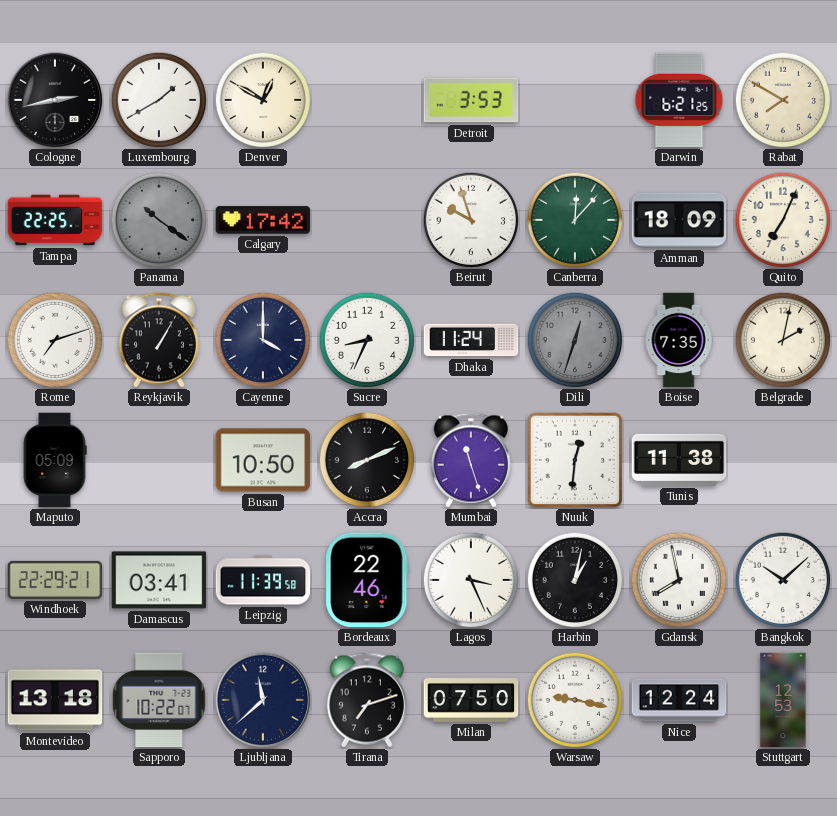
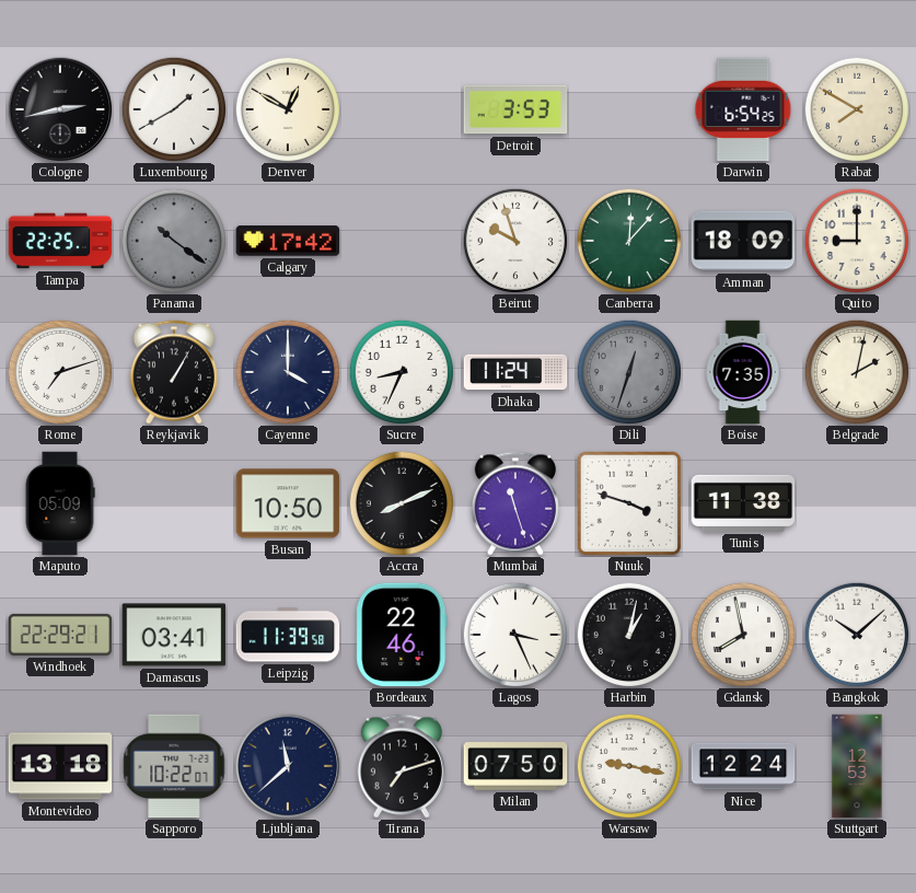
Darwin: 6:21 -> 6:54
Quito: 7:04 -> 9:00
Nuuk: 12:31 -> 3:48
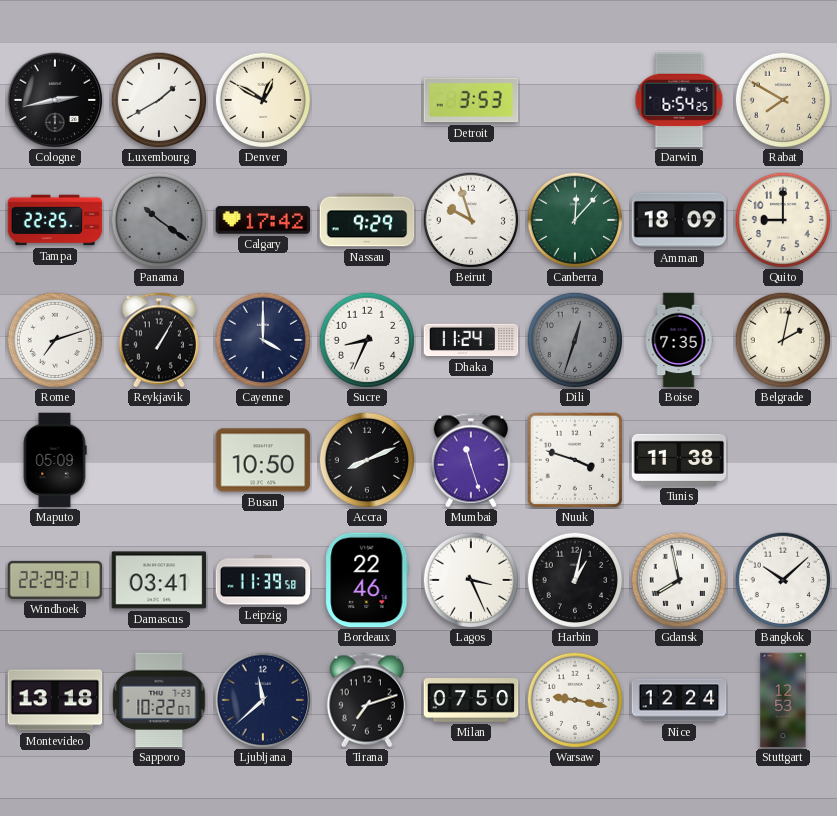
Nassau: none -> 9:29
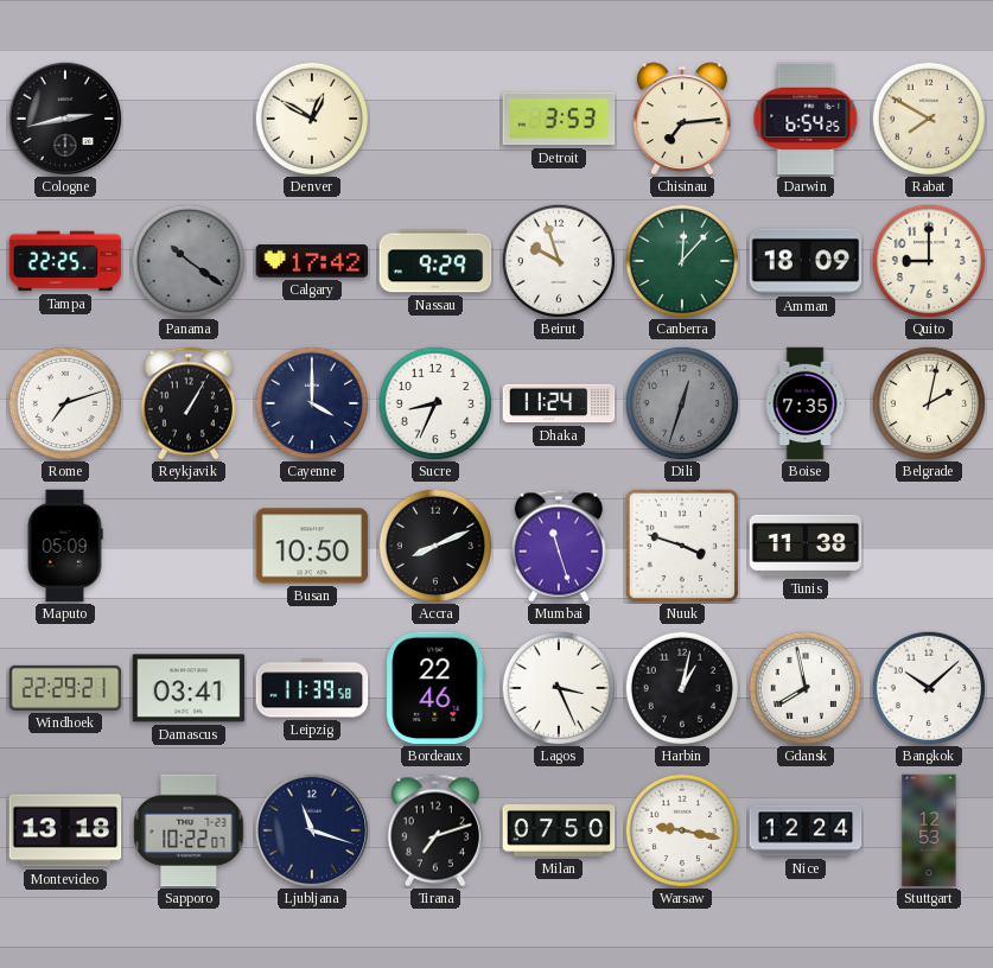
Luxembourg: 1:40 -> none
Chisinau: none -> 7:14
Ljubljana: 11:38 -> 11:18
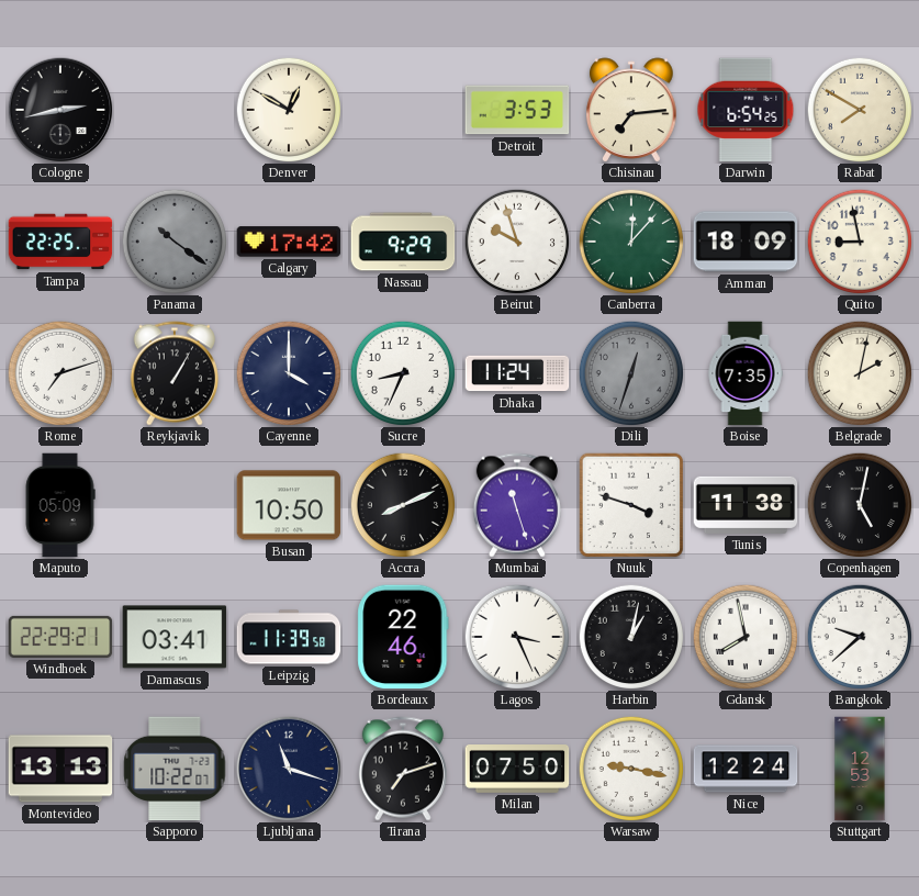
Quito: 9:00 -> 8:58
Copenhagen: none -> 5:02
Bangkok: 10:08 -> 9:38
Montevideo: 13:18 -> 13:13
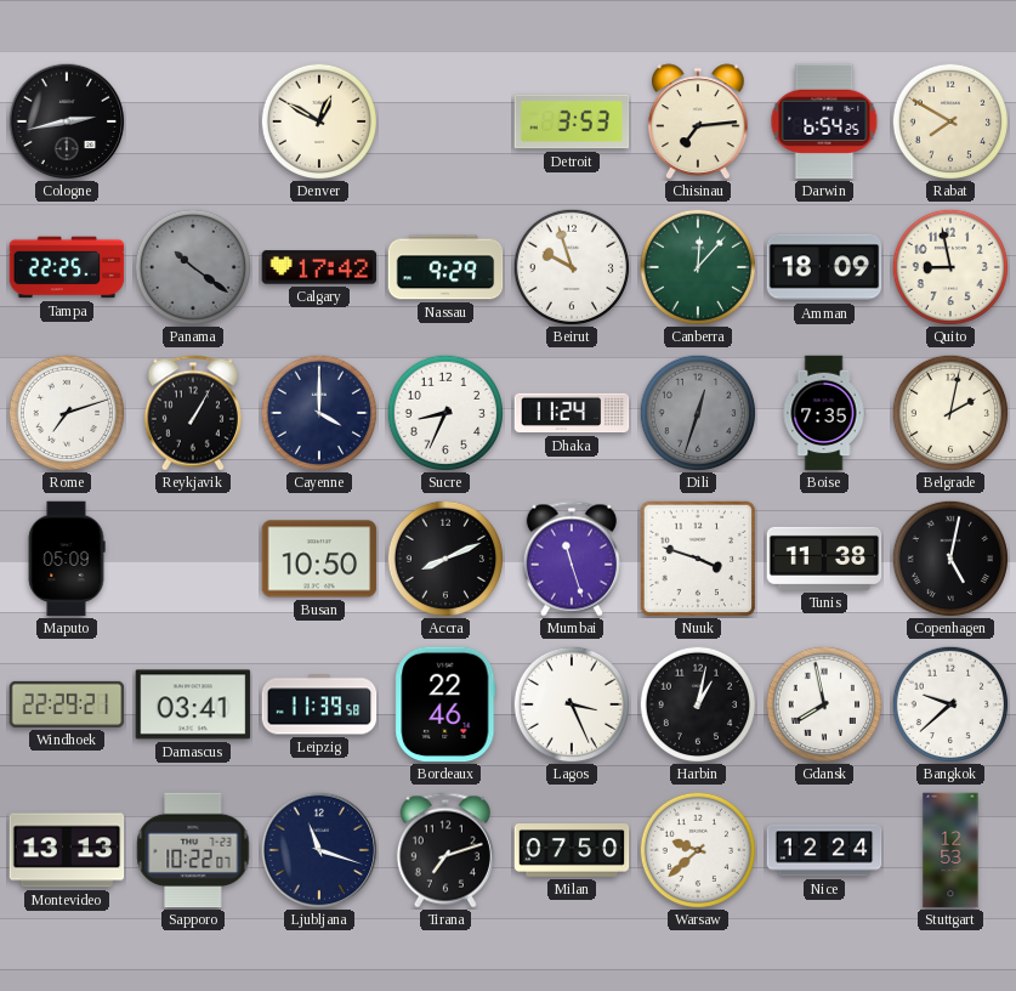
Warsaw: 9:17 -> 9:38
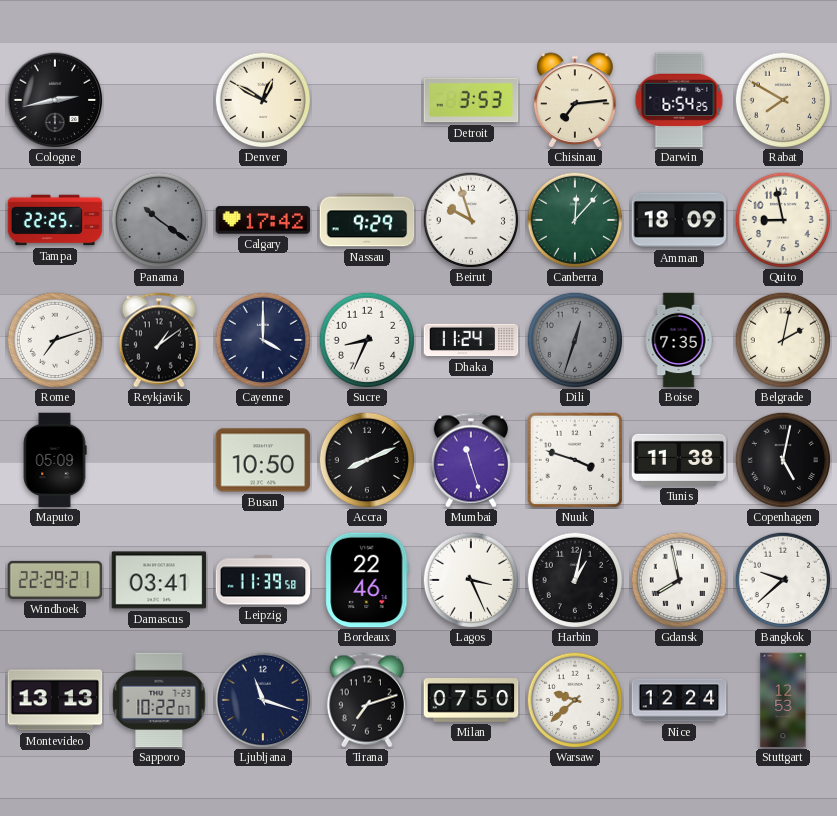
Reykjavik: 1:05 -> 1:09
